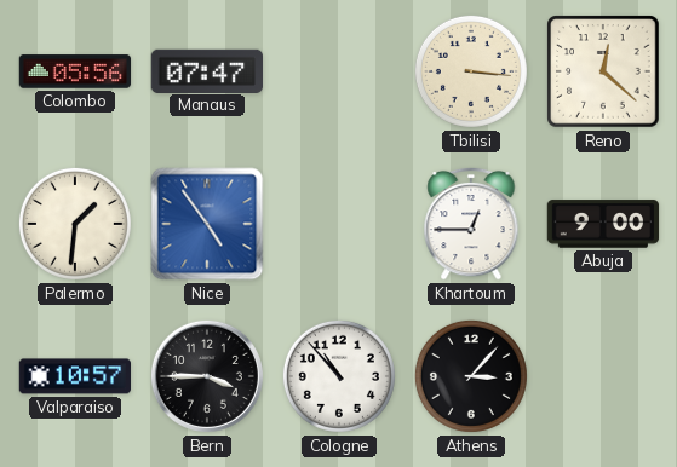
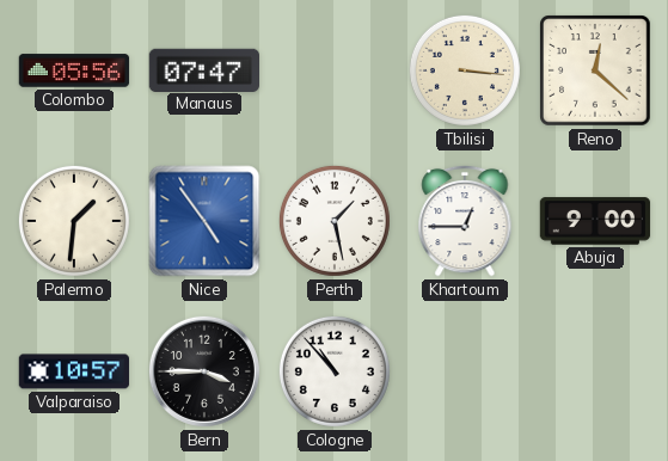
Perth: none -> 1:28
Athens: 3:07 -> none
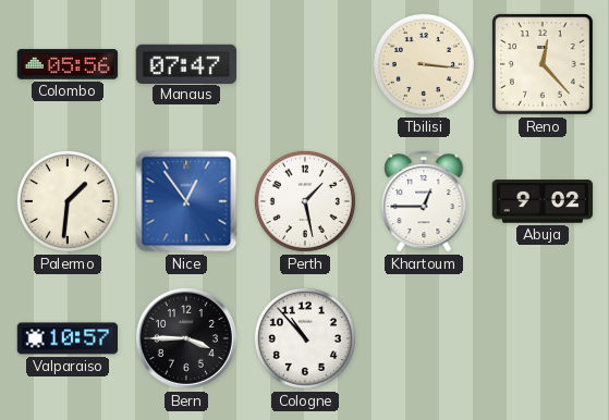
Reno: 12:22 -> 12:23
Nice: 4:54 -> 12:54
Abuja: 9:00 -> 9:02
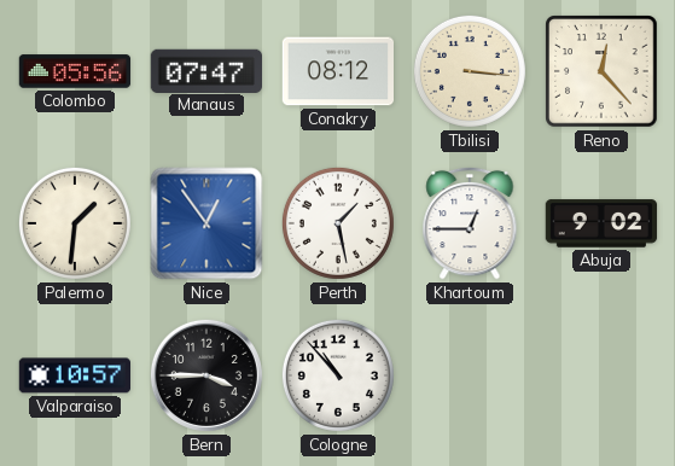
Conakry: none -> 08:12
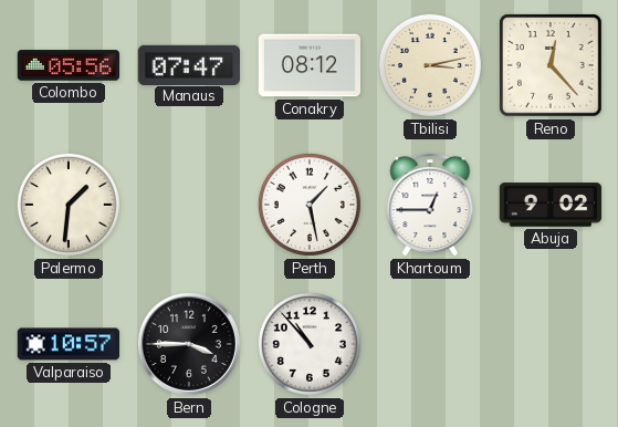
Tbilisi: 3:16 -> 3:13
Nice: 12:54 -> none
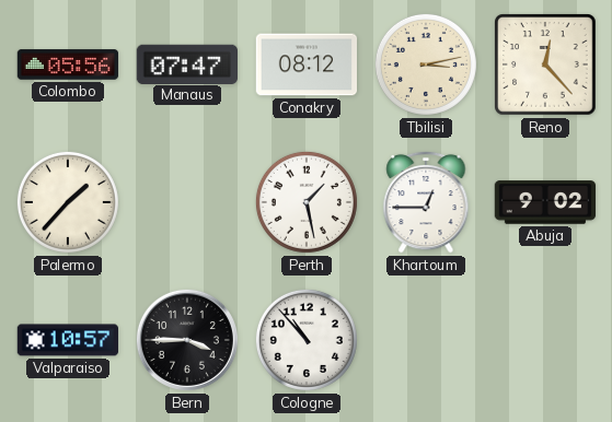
Palermo: 1:31 -> 1:37
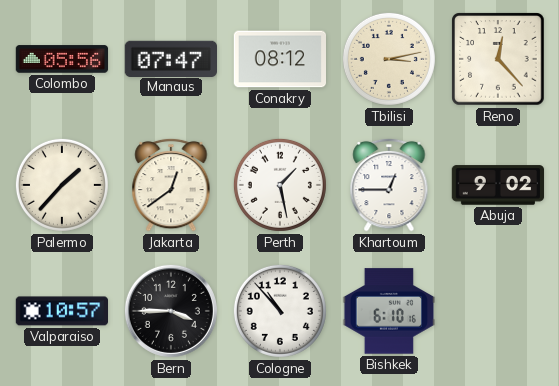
Jakarta: none -> 12:39
Bishkek: none -> 6:10
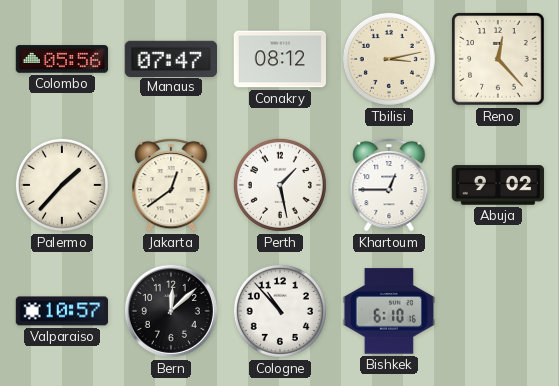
Bern: 3:45 -> 12:08
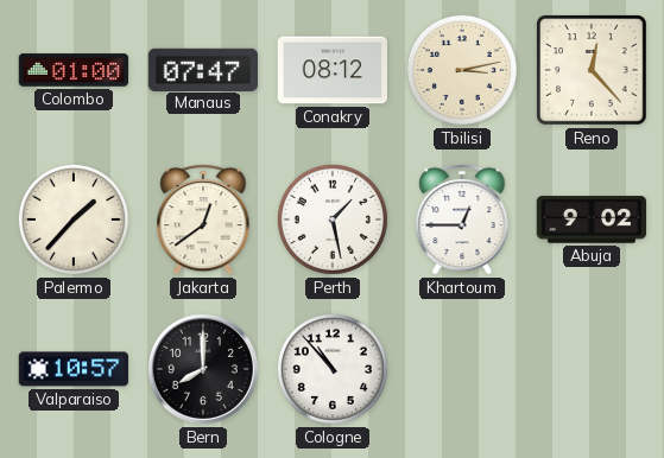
Colombo: 05:56 -> 01:00
Bern: 12:08 -> 8:00
Bishkek: 6:10 -> none
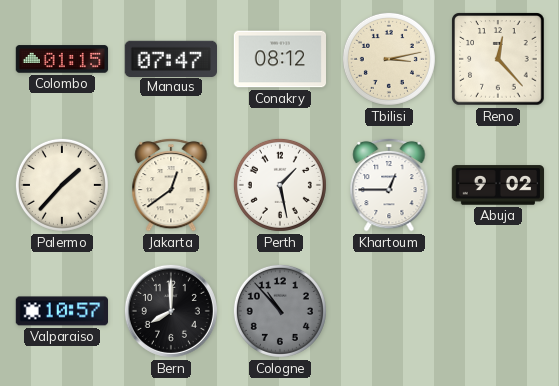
Colombo: 01:00 -> 01:15
Cologne dial: white -> grey
